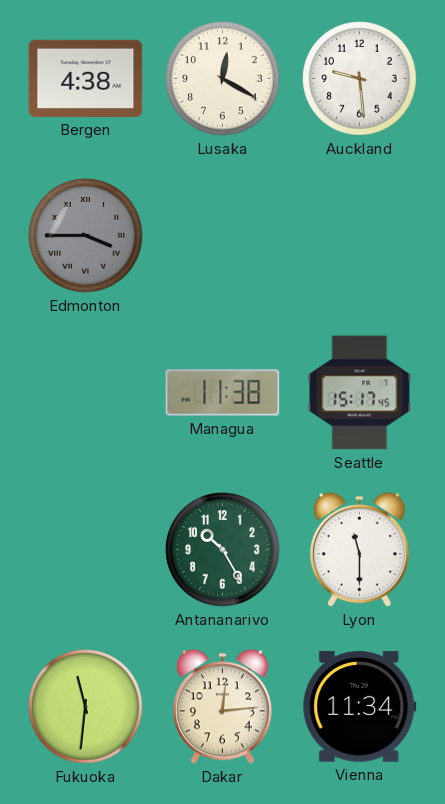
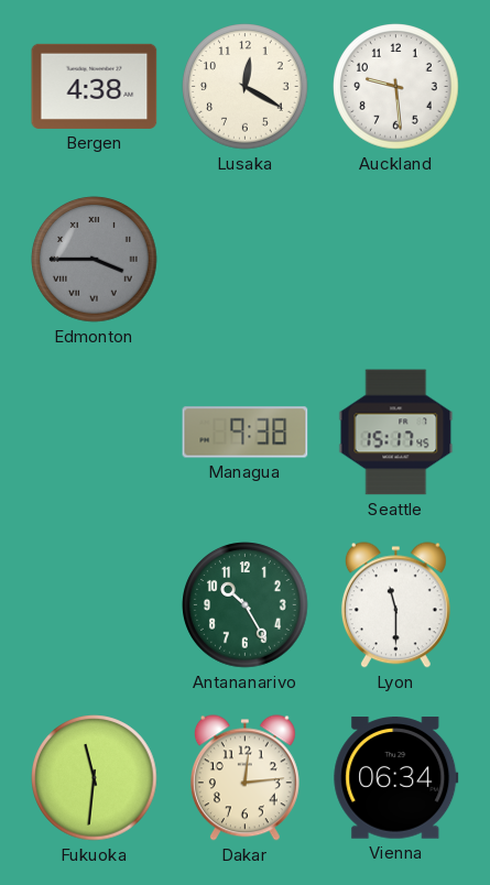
Managua: 11:38 -> 9:38
Vienna: 11:34 -> 06:34
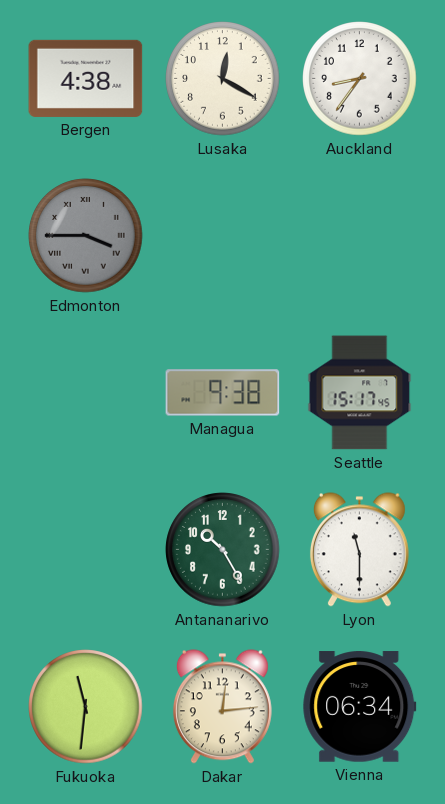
Auckland: 9:29 -> 8:36
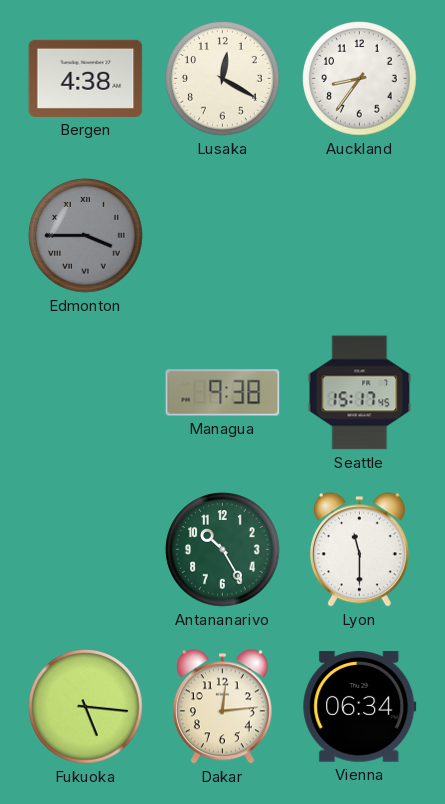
Fukuoka: 11:31 -> 5:16
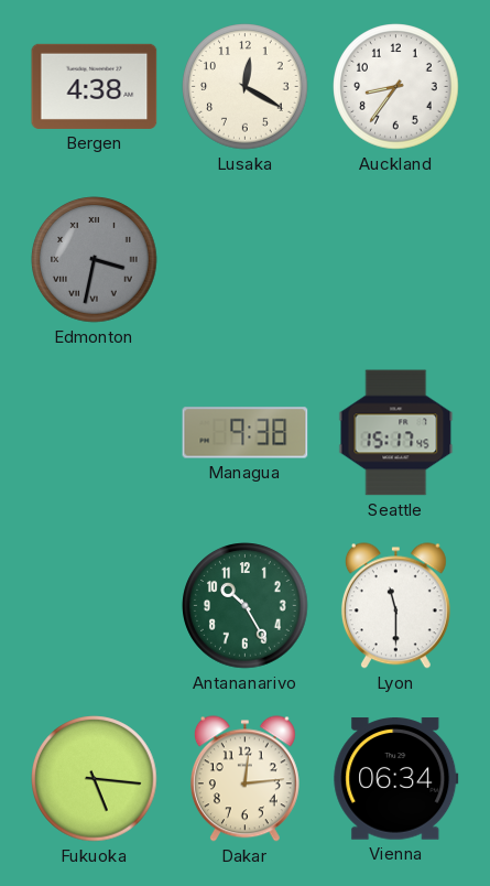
Edmonton: 3:45 -> 3:32
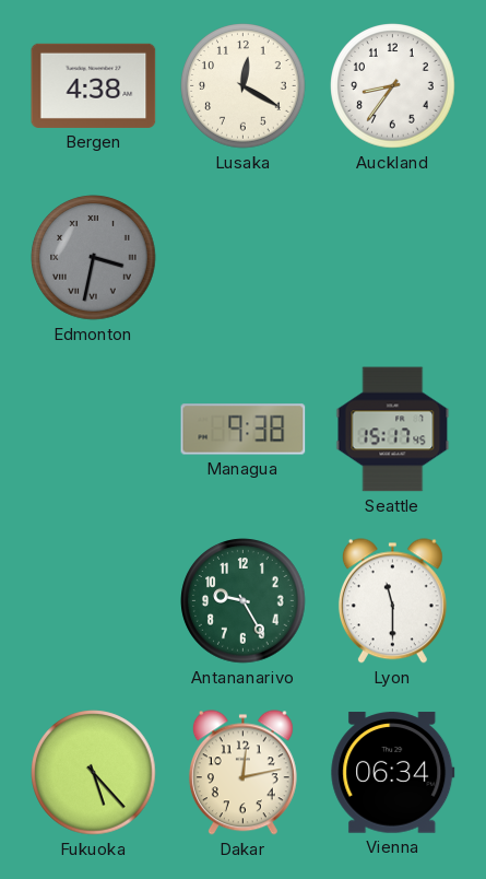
Antananarivo: 10:25 -> 9:25
Fukuoka: 5:16 -> 5:23
Dakar: 12:14 -> 12:13
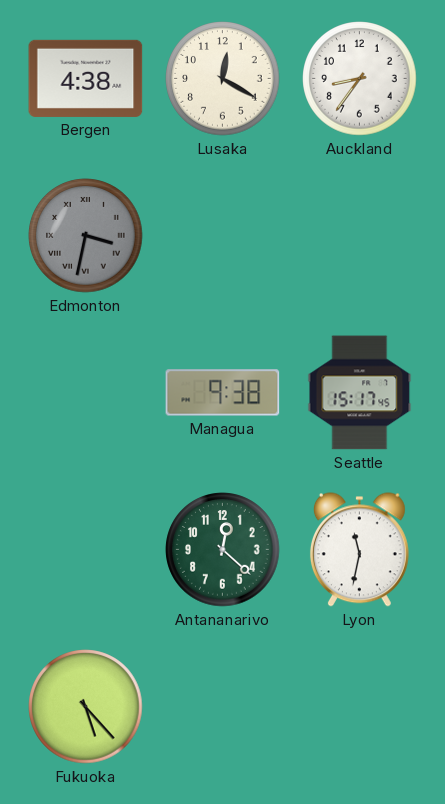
Antananarivo: 9:25 -> 12:22
Lyon: 11:30 -> 11:32
Dakar: 12:13 -> none
Vienna: 06:34 -> none
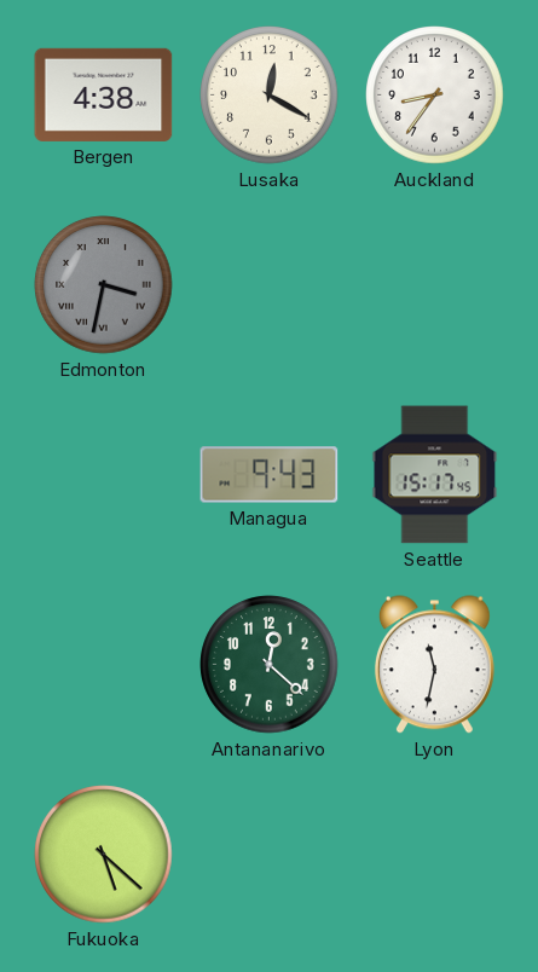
Managua: 9:38 -> 9:43
Fukuoka: 5:23 -> 5:22
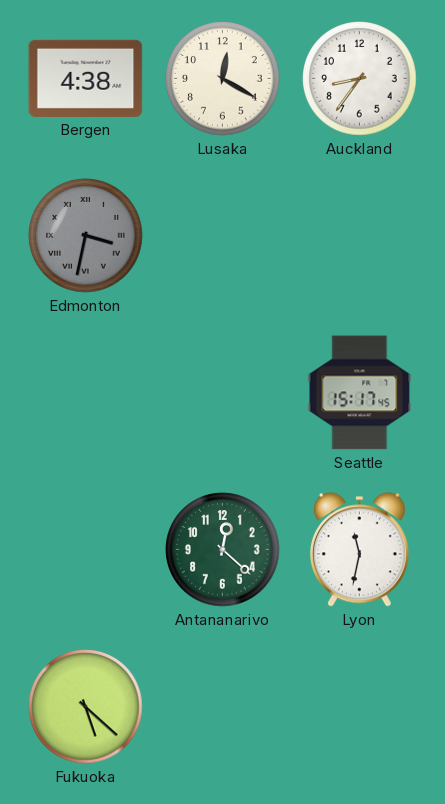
Managua: 9:43 -> none
